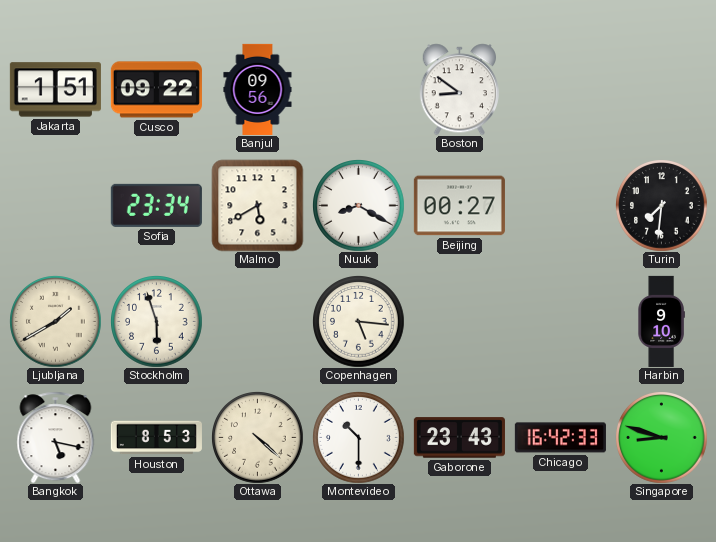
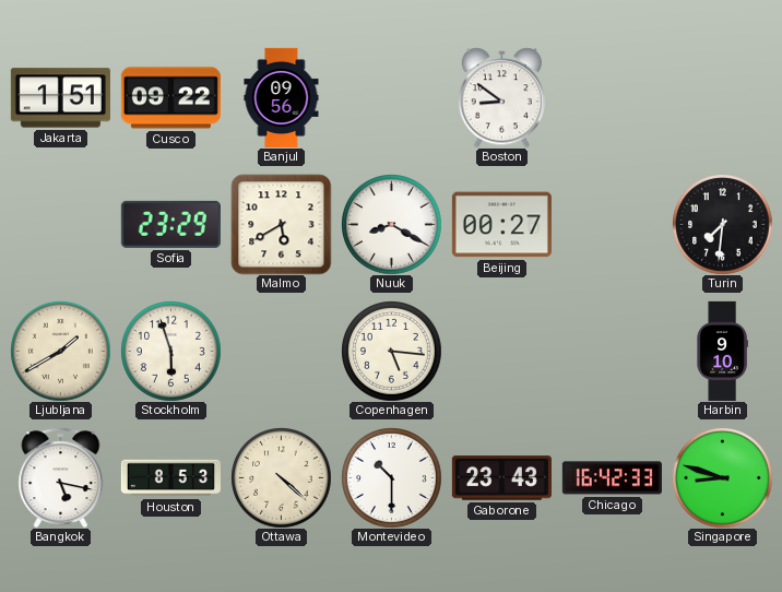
Sofia: 23:34 -> 23:29
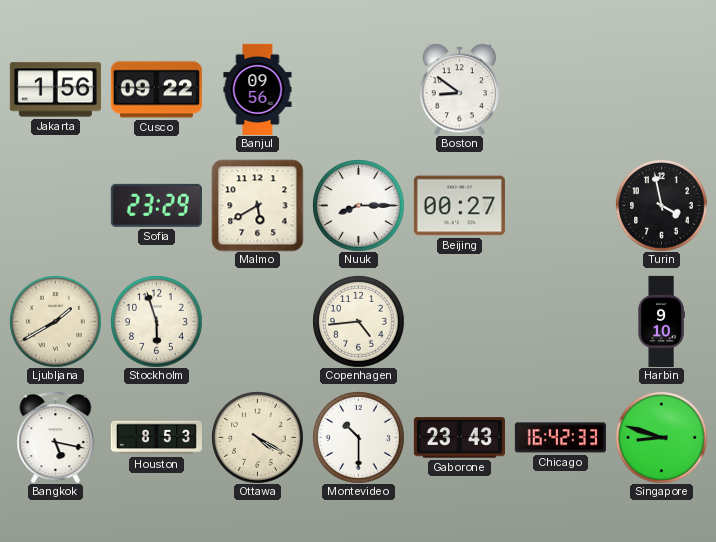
Jakarta: 1:51 -> 1:56
Nuuk: 8:20 -> 8:15
Turin: 7:31 -> 3:58
Copenhagen: 5:16 -> 4:44
Ottawa: 4:22 -> 4:20
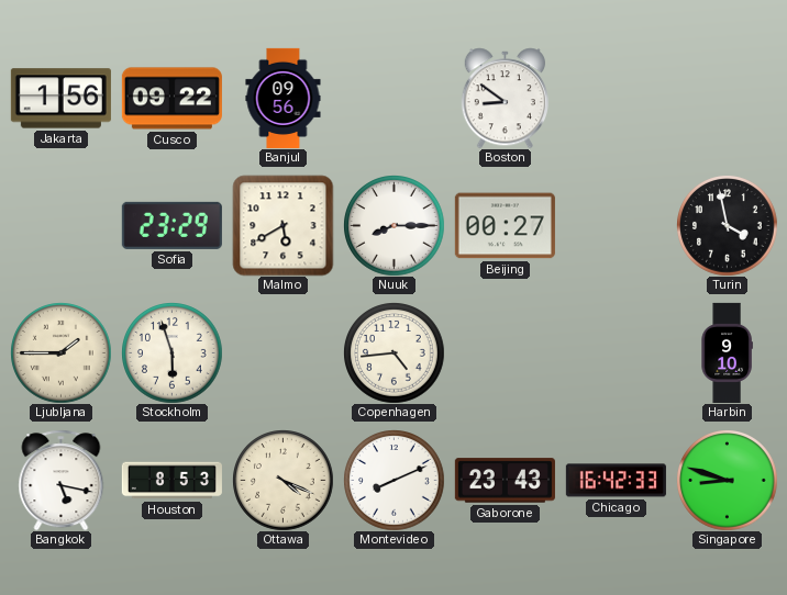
Ljubljana: 1:40 -> 1:45
Ottawa: 4:20 -> 4:19
Montevideo: 10:30 -> 8:11
